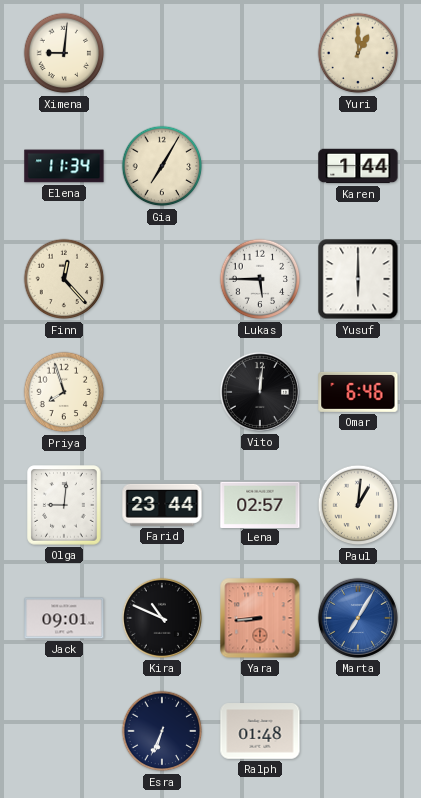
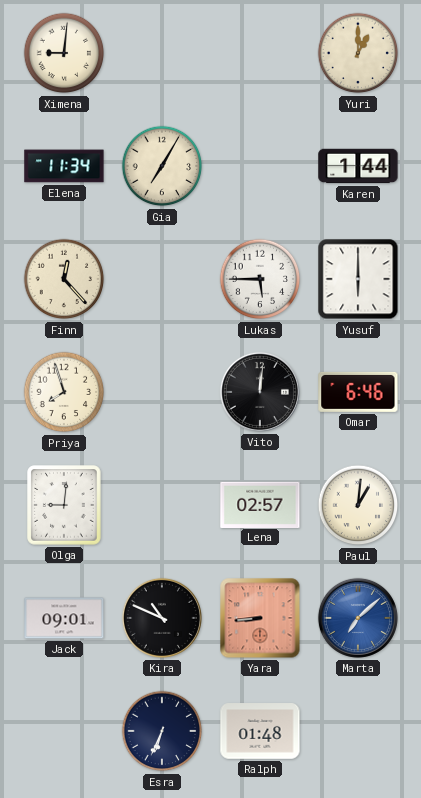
Farid: 23:44 -> none
Marta: 7:05 -> 7:08
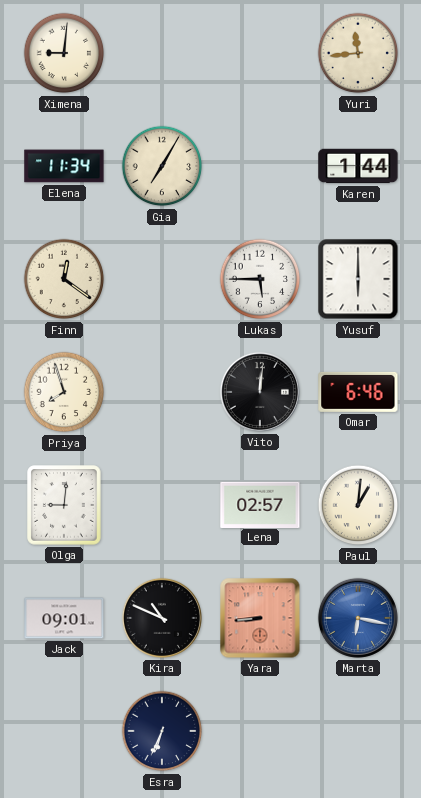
Yuri: 1:00 -> 11:44
Finn: 12:23 -> 12:21
Marta: 7:08 -> 6:17
Ralph: 01:48 -> none
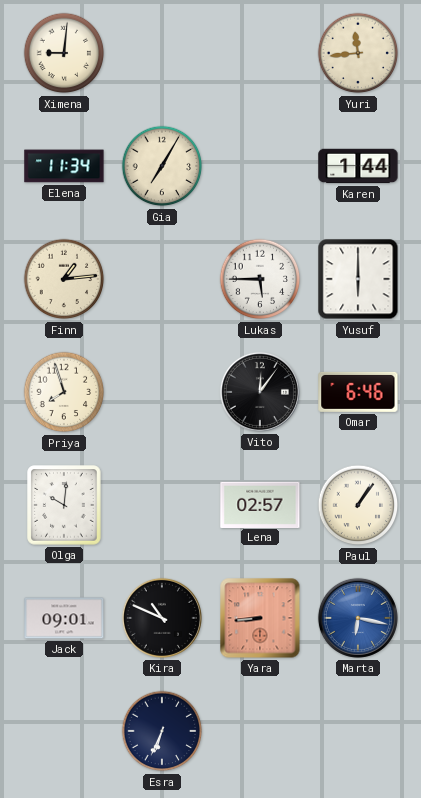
Finn: 12:21 -> 1:14
Vito: 12:01 -> 12:06
Olga: 9:01 -> 10:01
Paul: 1:01 -> 1:06
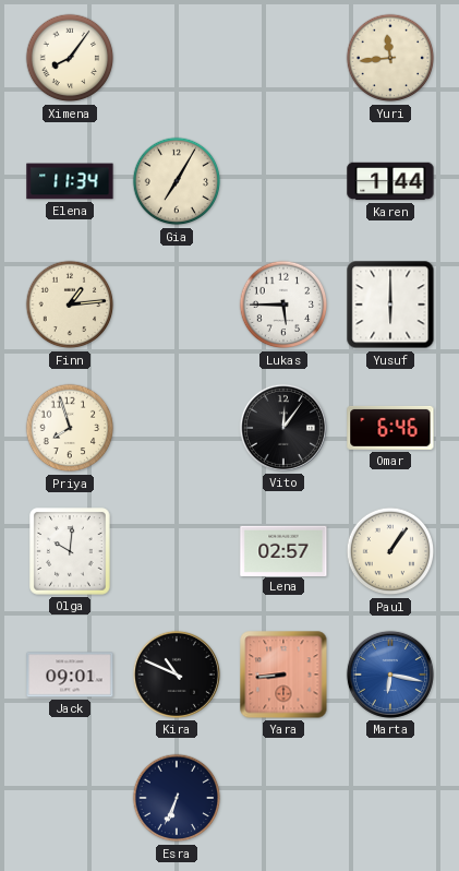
Ximena: 9:01 -> 8:06
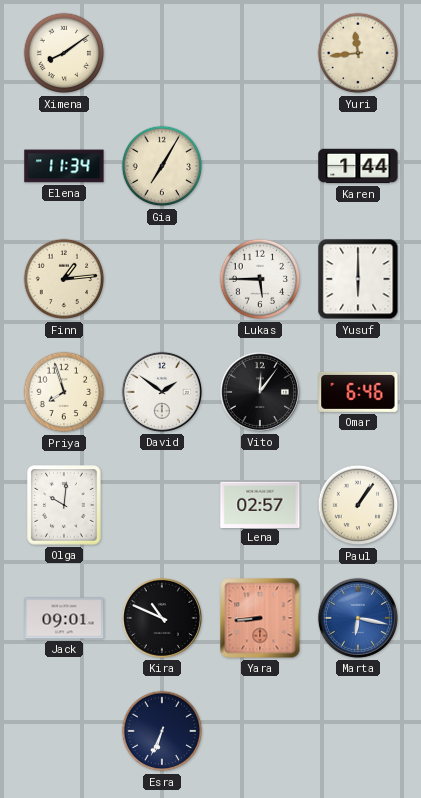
Ximena: 8:06 -> 8:09
David: none -> 1:51
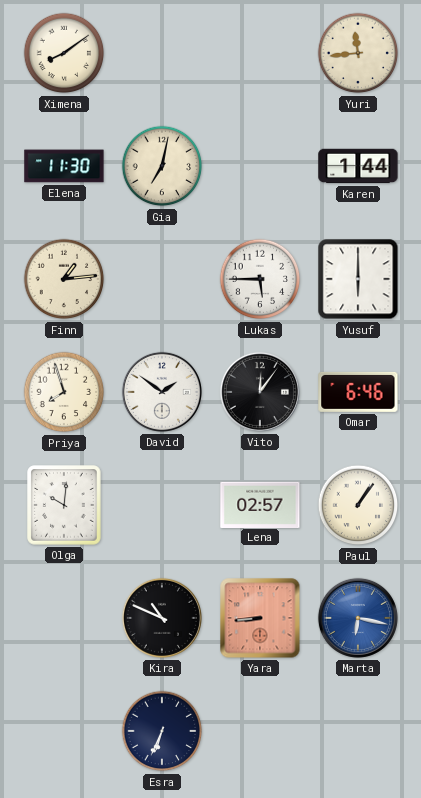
Elena: 11:34 -> 11:30
Gia: 7:05 -> 7:02
Jack: 09:01 -> none
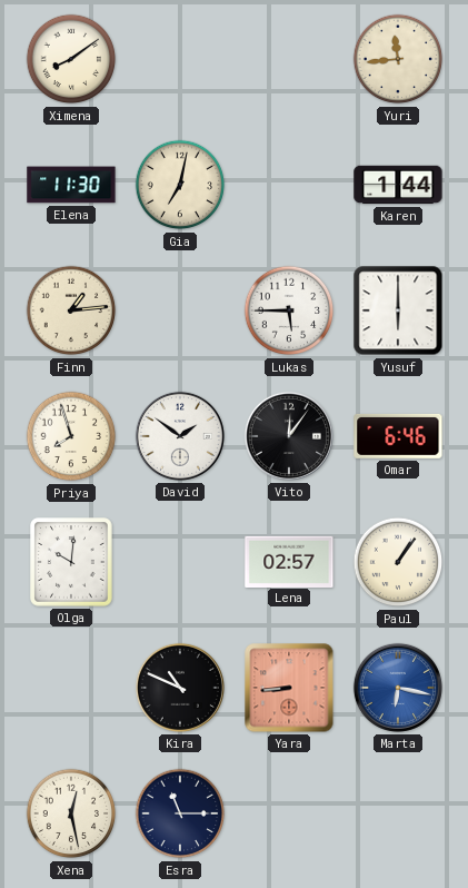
Xena: none -> 12:28
Esra: 6:34 -> 11:15
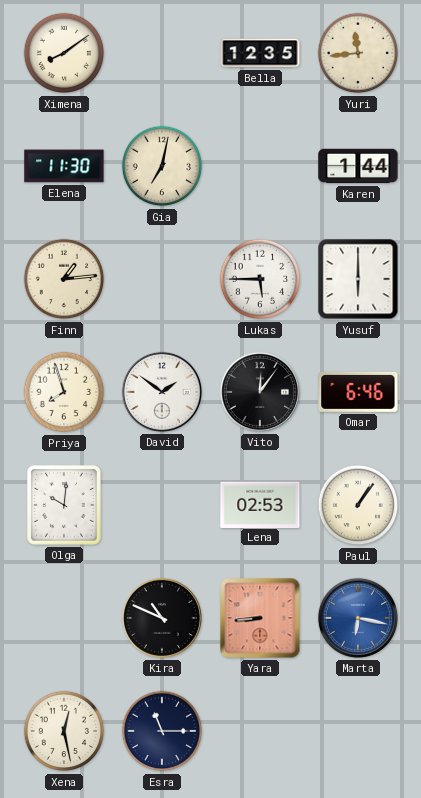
Bella: none -> 12:35
Lena: 02:57 -> 02:53
